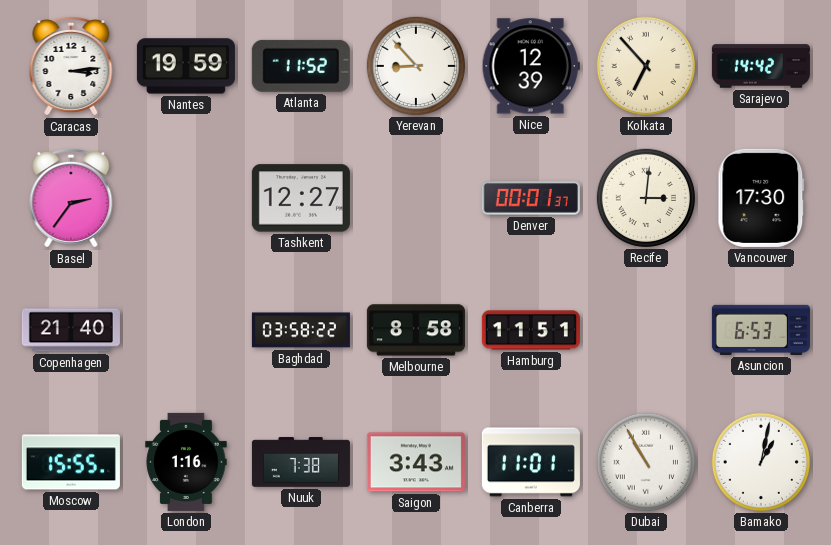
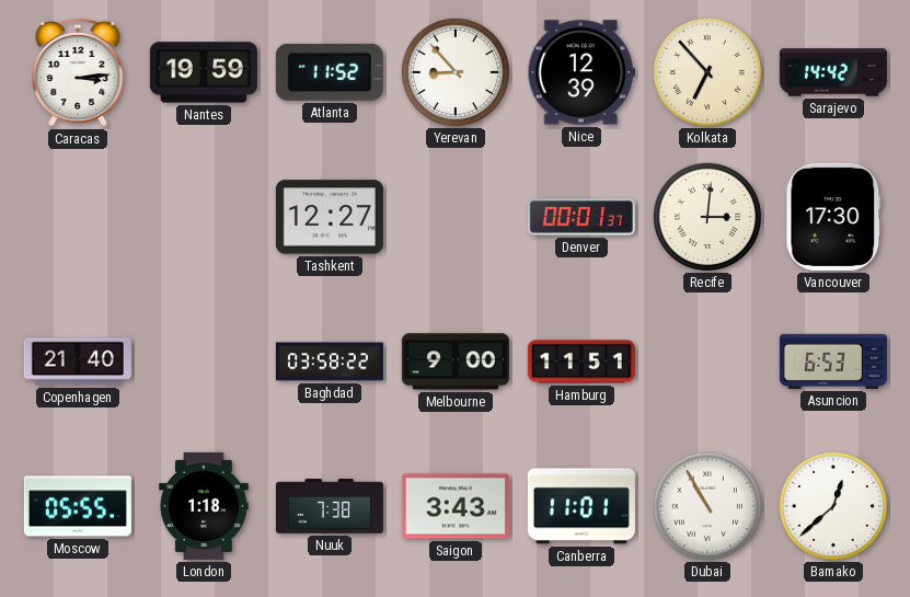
Basel: 2:36 -> none
Melbourne: 8:58 -> 9:00
Moscow: 15:55 -> 05:55
London: 1:16 -> 1:18
Bamako: 1:02 -> 12:38
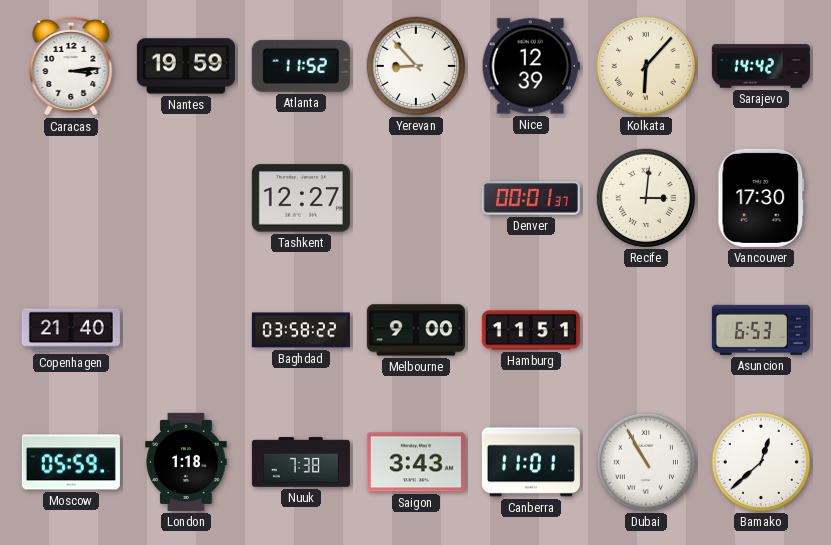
Kolkata: 6:53 -> 6:07
Moscow: 05:55 -> 05:59
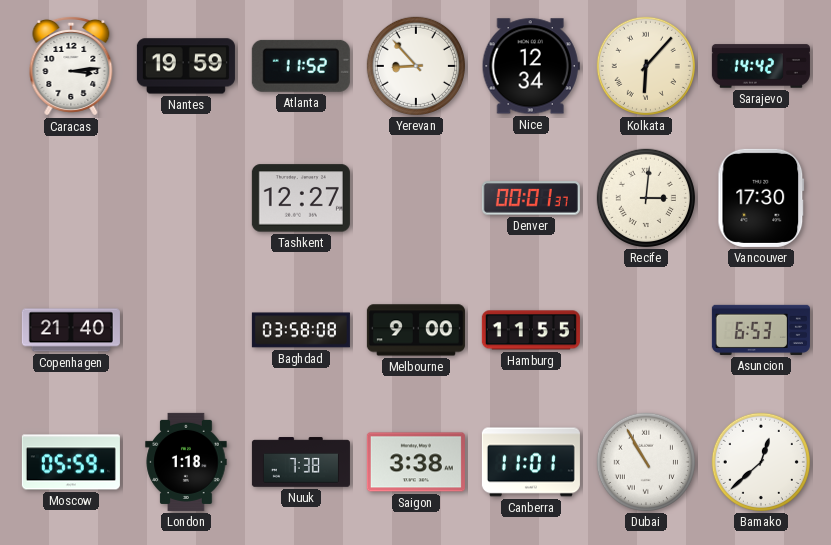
Nice: 12:39 -> 12:34
Baghdad: 03:58:22 -> 03:58:08
Hamburg: 11:51 -> 11:55
Saigon: 3:43 -> 3:38
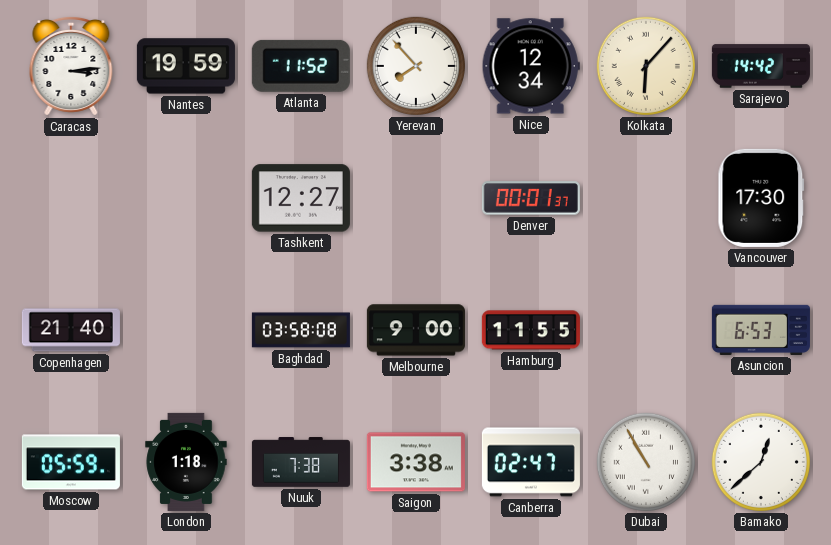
Yerevan: 8:53 -> 7:53
Recife: 3:01 -> none
Canberra: 11:01 -> 02:47
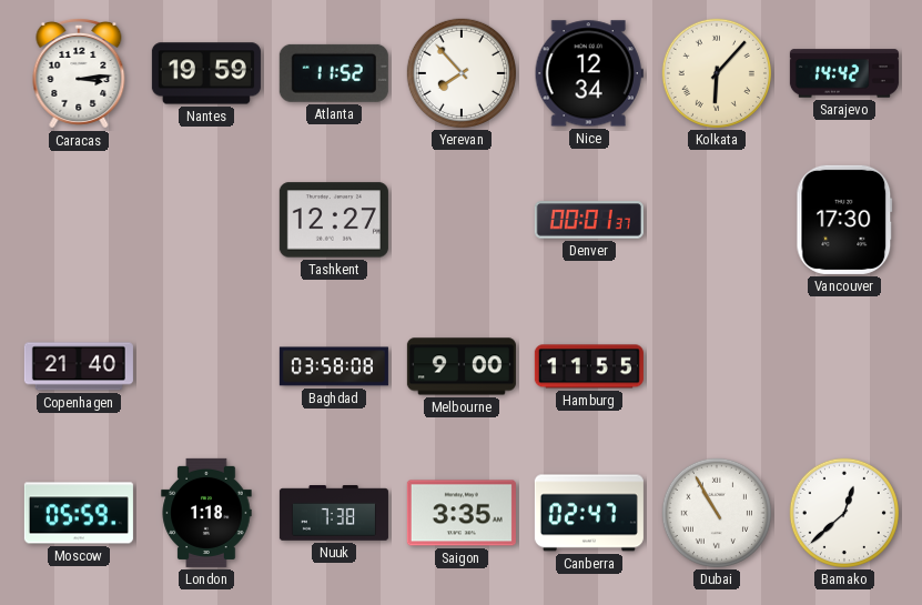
Asuncion: 6:53 -> none
Saigon: 3:38 -> 3:35
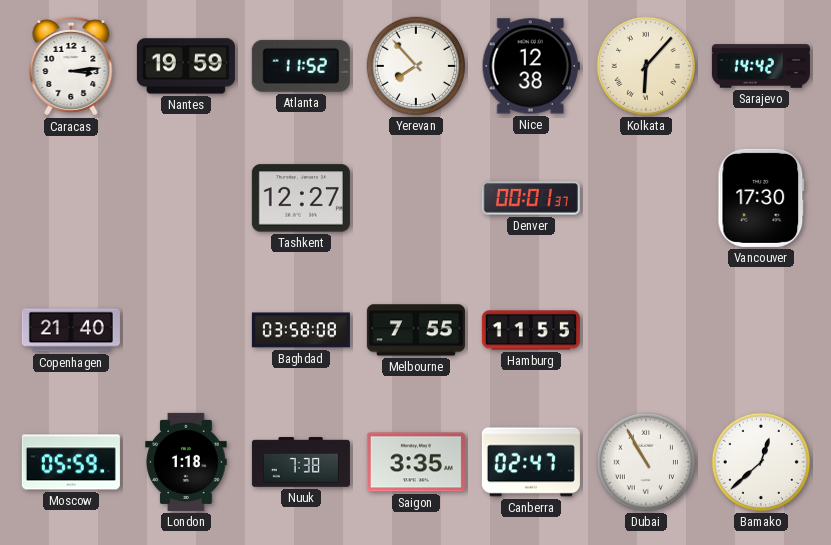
Nice: 12:34 -> 12:38
Melbourne: 9:00 -> 7:55
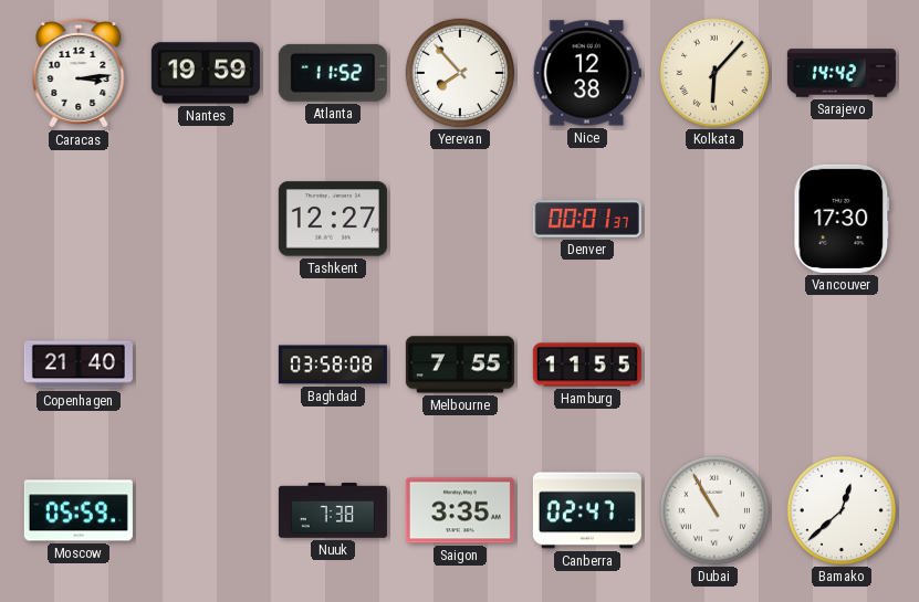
London: 1:18 -> none
